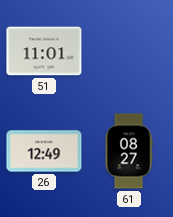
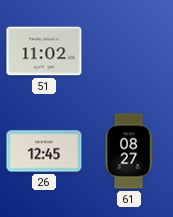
51: 11:01 -> 11:02
26: 12:49 -> 12:45
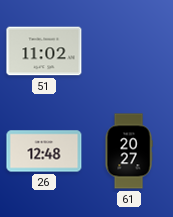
26: 12:45 -> 12:48
61: 08:27 -> 20:27
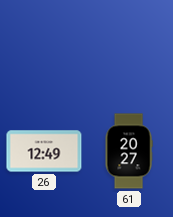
51: 11:02 -> none
26: 12:48 -> 12:49
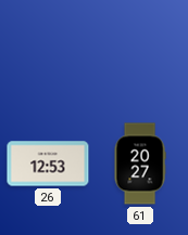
26: 12:49 -> 12:53
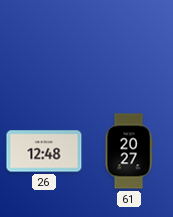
26: 12:53 -> 12:48
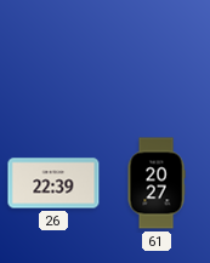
26: 12:48 -> 22:39
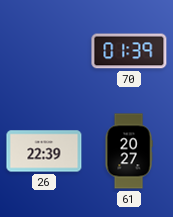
70: none -> 01:39
